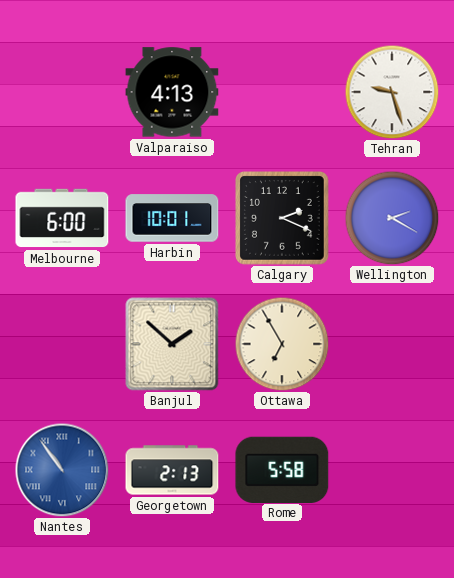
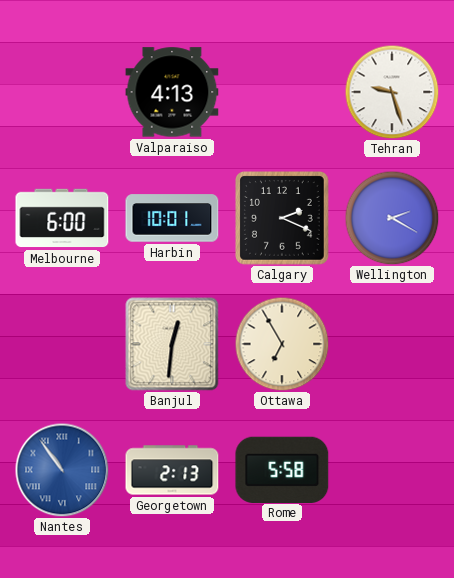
Banjul: 1:52 -> 12:31
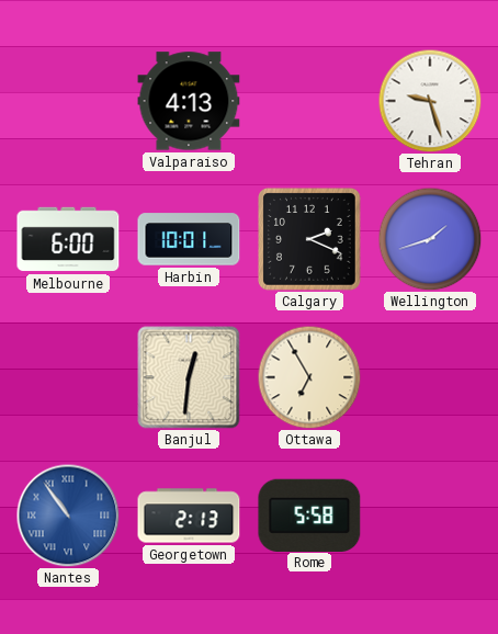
Wellington: 2:20 -> 1:42
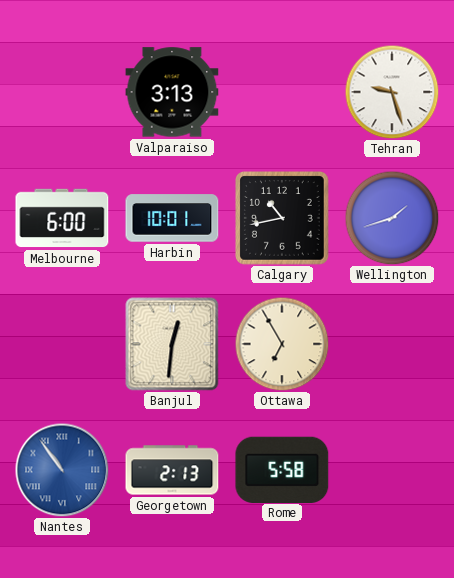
Valparaiso: 4:13 -> 3:13
Calgary: 2:19 -> 10:43
